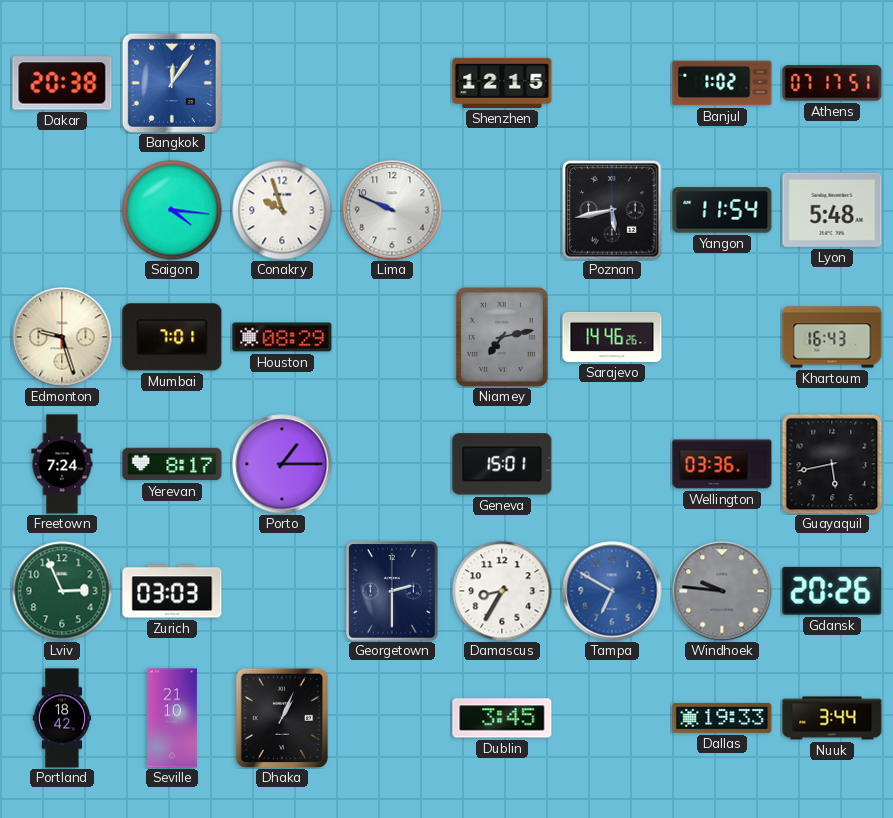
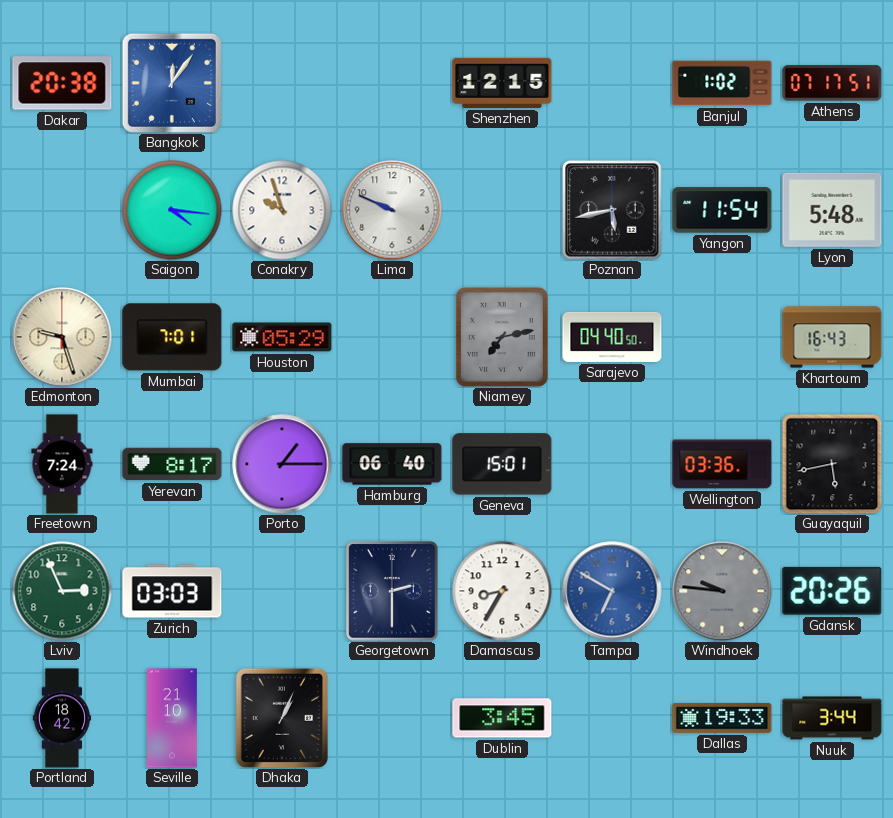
Houston: 08:29 -> 05:29
Sarajevo: 14:46 -> 04:40
Hamburg: none -> 06:40
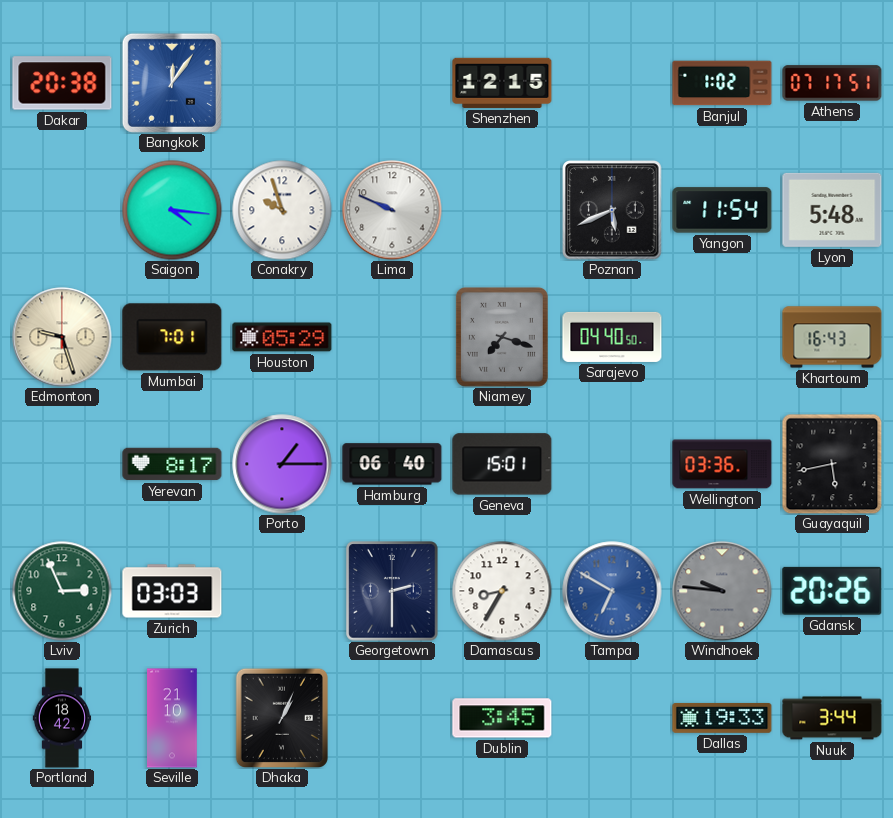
Poznan: 5:43 -> 5:41
Niamey: 7:13 -> 7:18
Freetown: 7:24 -> none
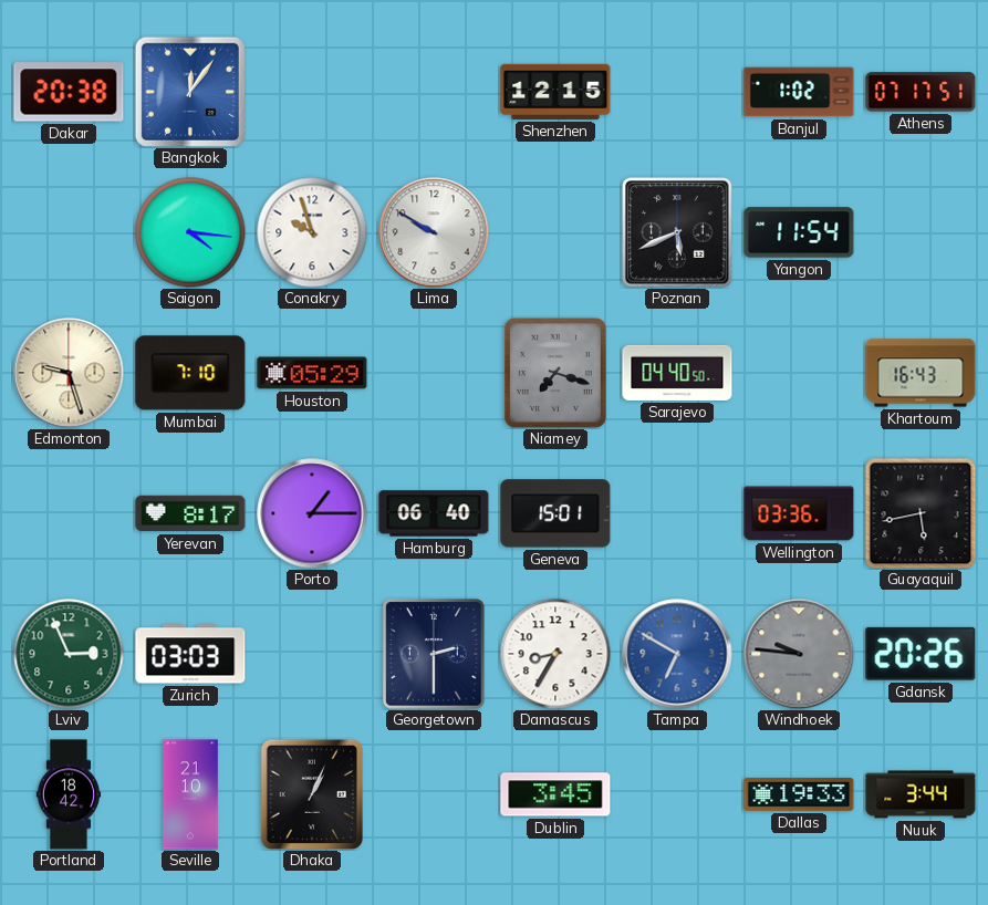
Lima: 9:49 -> 9:50
Lyon: 5:48 -> none
Mumbai: 7:01 -> 7:10
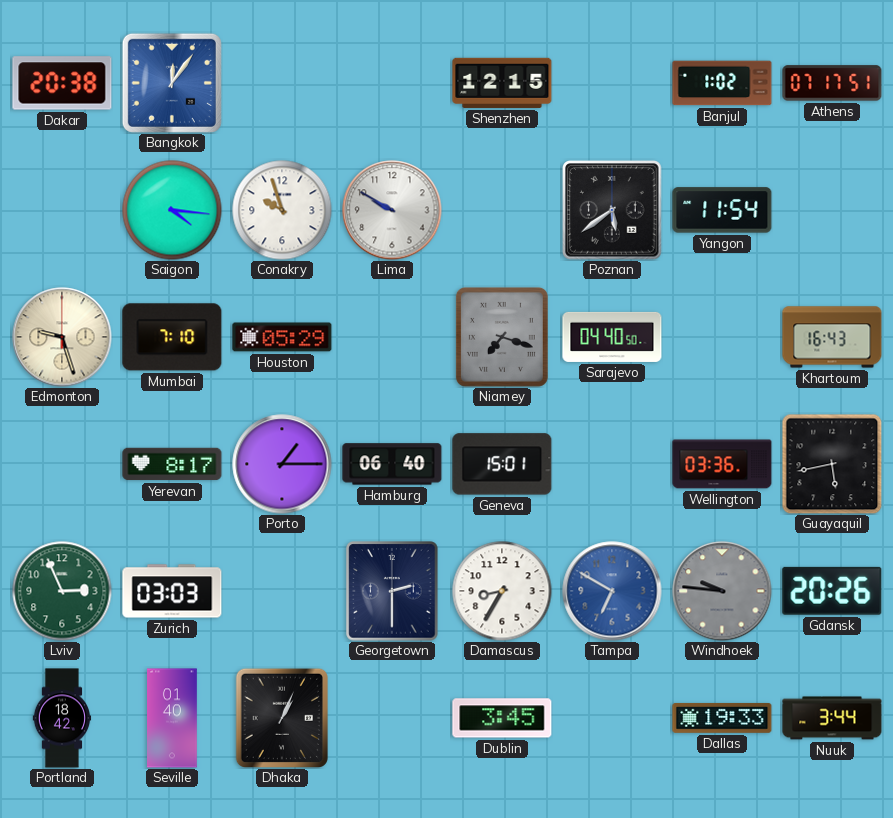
Poznan: 5:41 -> 5:39
Seville: 21:10 -> 01:40
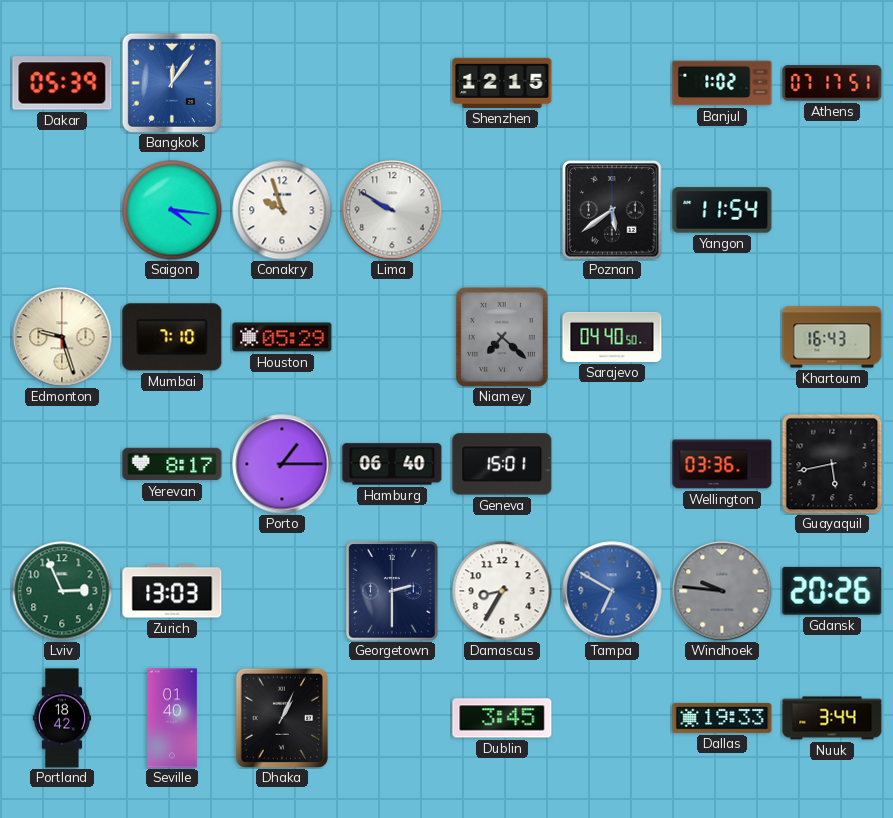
Dakar: 20:38 -> 05:39
Niamey: 7:18 -> 7:22
Zurich: 03:03 -> 13:03
